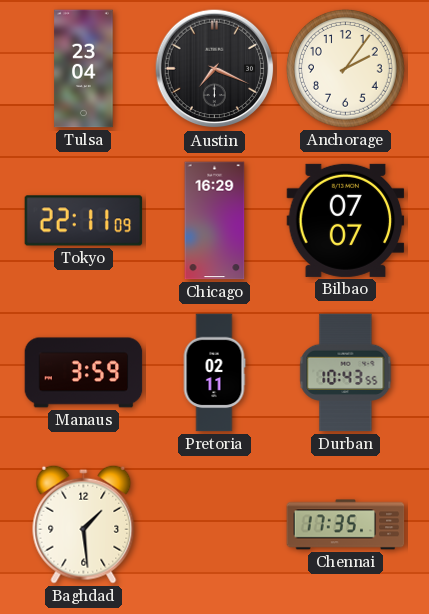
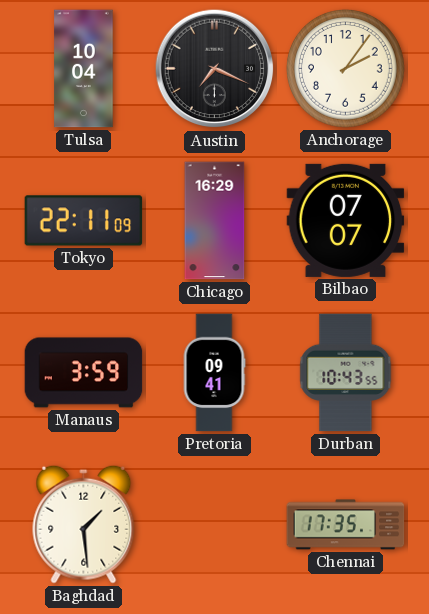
Tulsa: 23:04 -> 10:04
Pretoria: 02:11 -> 09:41
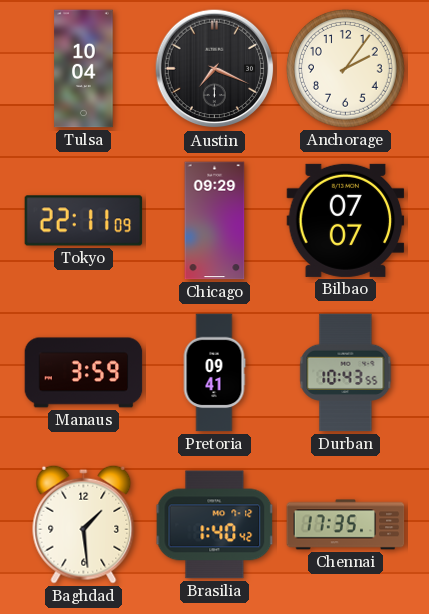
Chicago: 16:29 -> 09:29
Brasilia: none -> 1:40
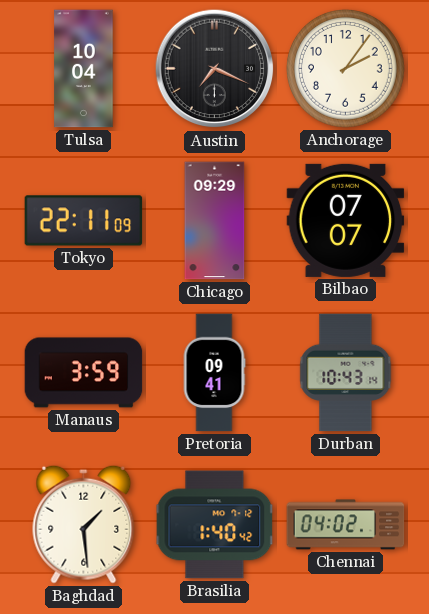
Durban: 10:43:55 -> 10:43:14
Chennai: 17:35 -> 04:02
